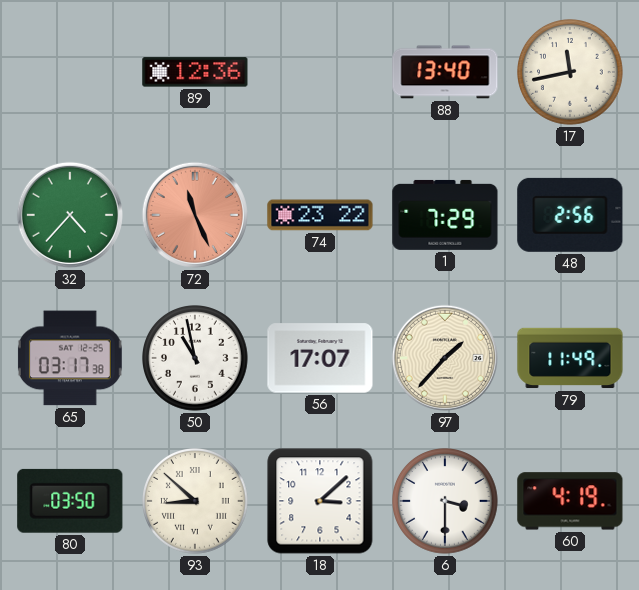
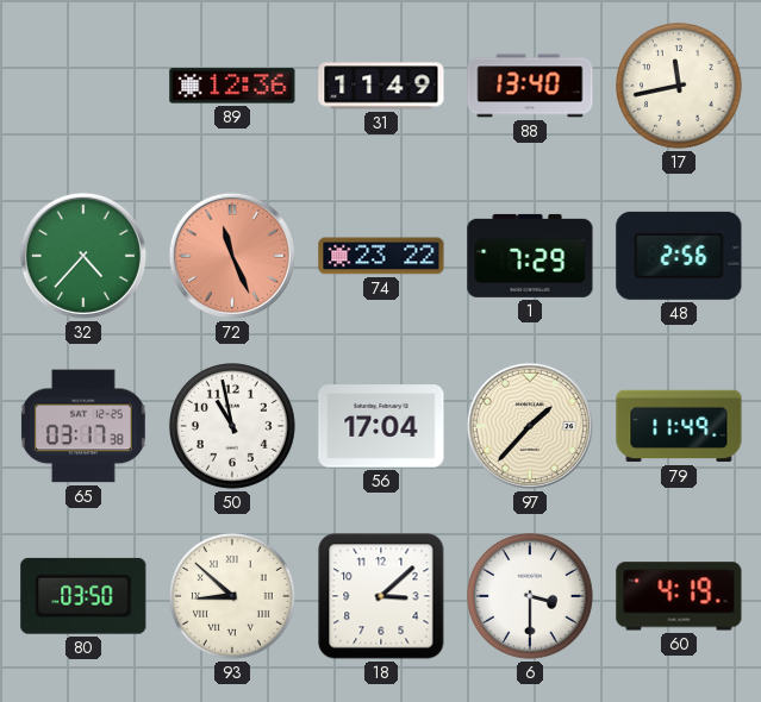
31: none -> 11:49
56: 17:07 -> 17:04
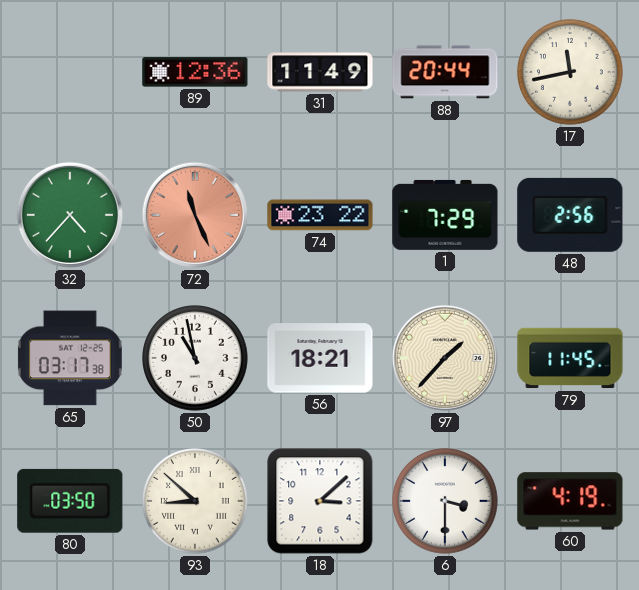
88: 13:40 -> 20:44
56: 17:04 -> 18:21
79: 11:49 -> 11:45
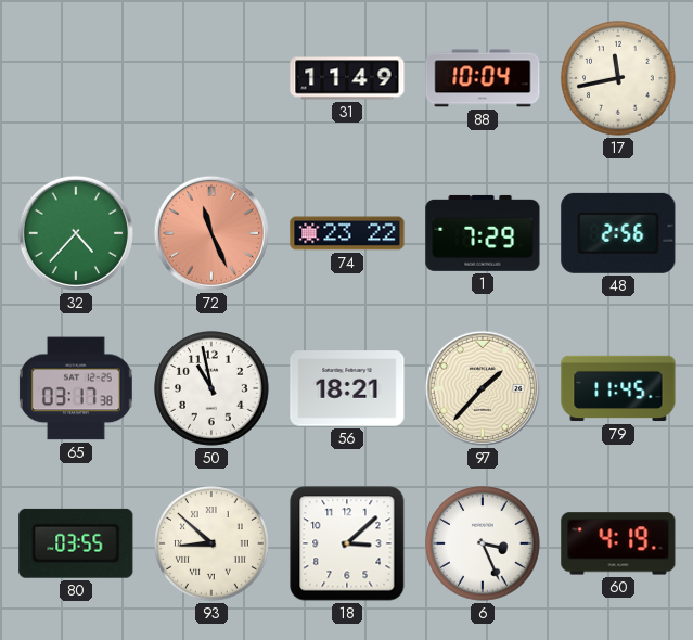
89: 12:36 -> none
88: 20:44 -> 10:04
80: 03:50 -> 03:55
6: 3:30 -> 3:26
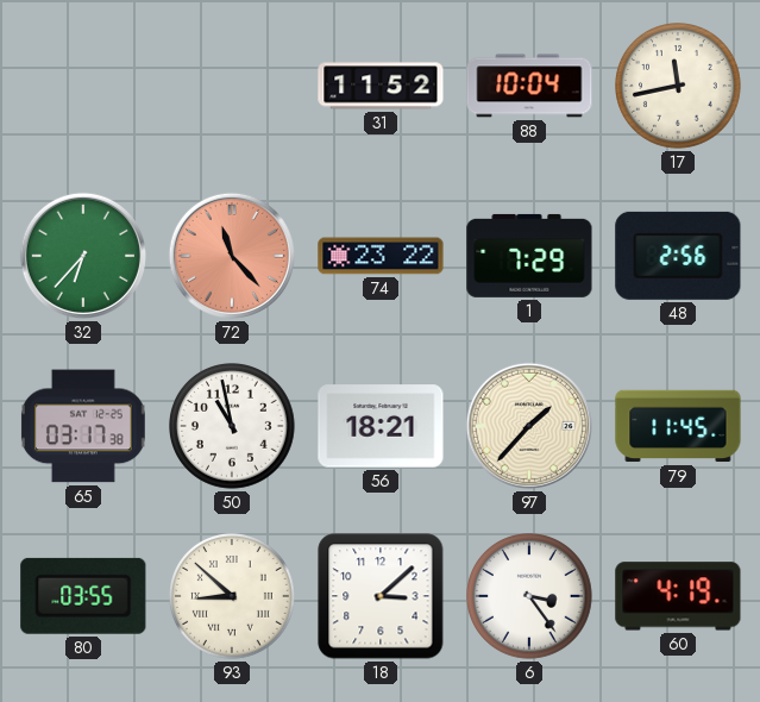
31: 11:49 -> 11:52
32: 4:37 -> 6:37
72: 11:26 -> 11:23
6: 3:26 -> 3:24
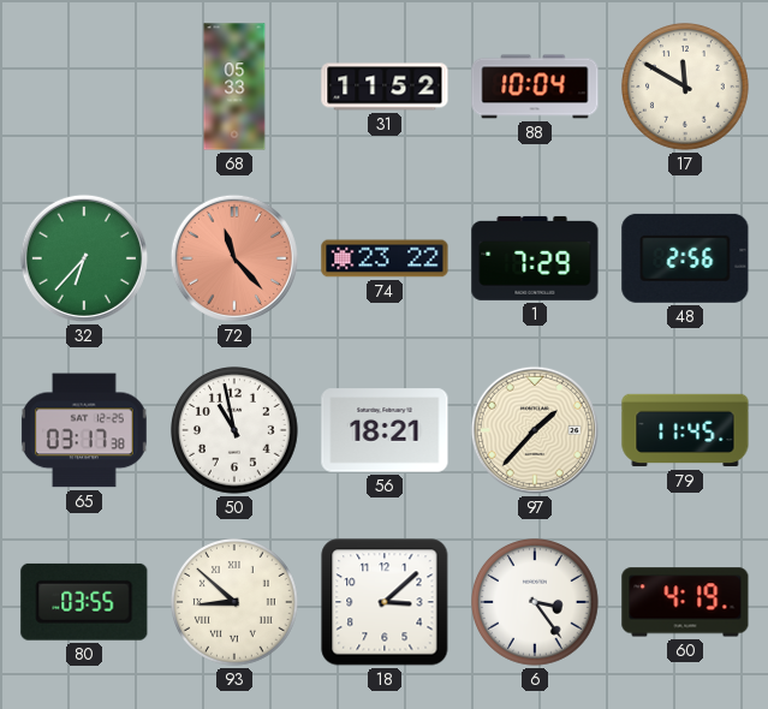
68: none -> 05:33
17: 11:43 -> 11:50
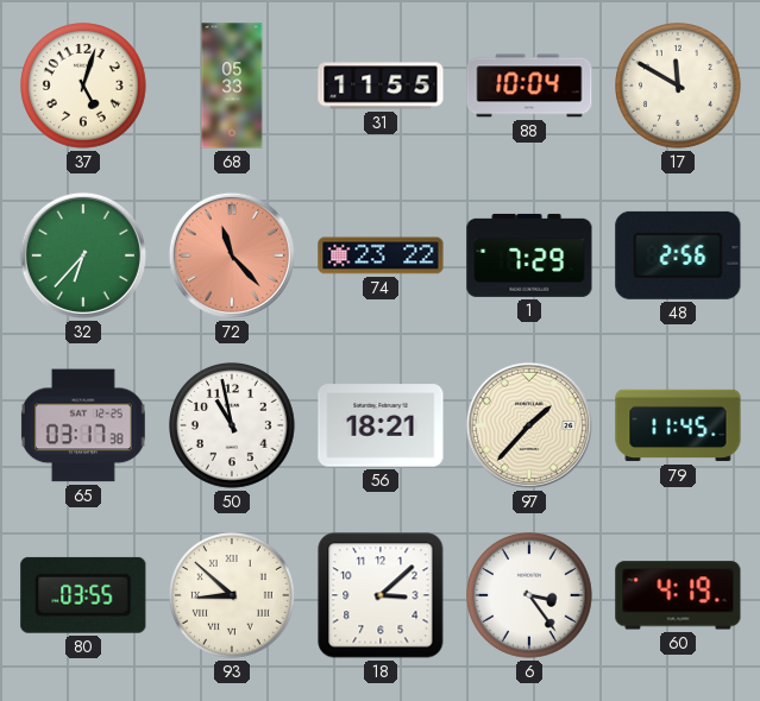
37: none -> 5:03
31: 11:52 -> 11:55
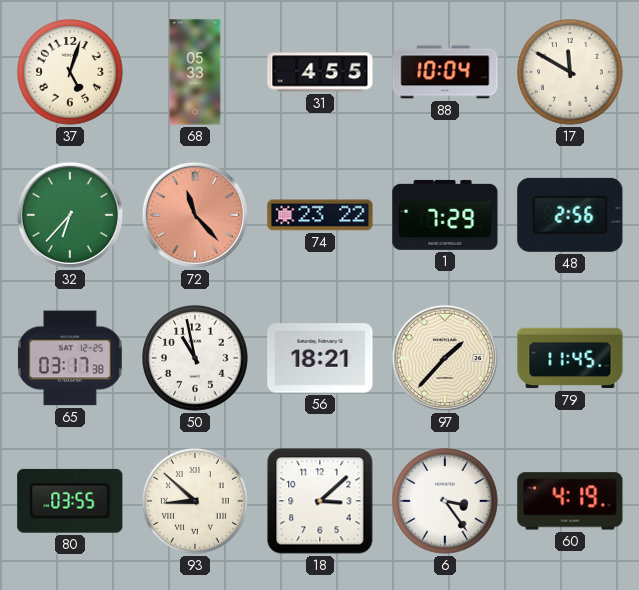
31: 11:55 -> 4:55
